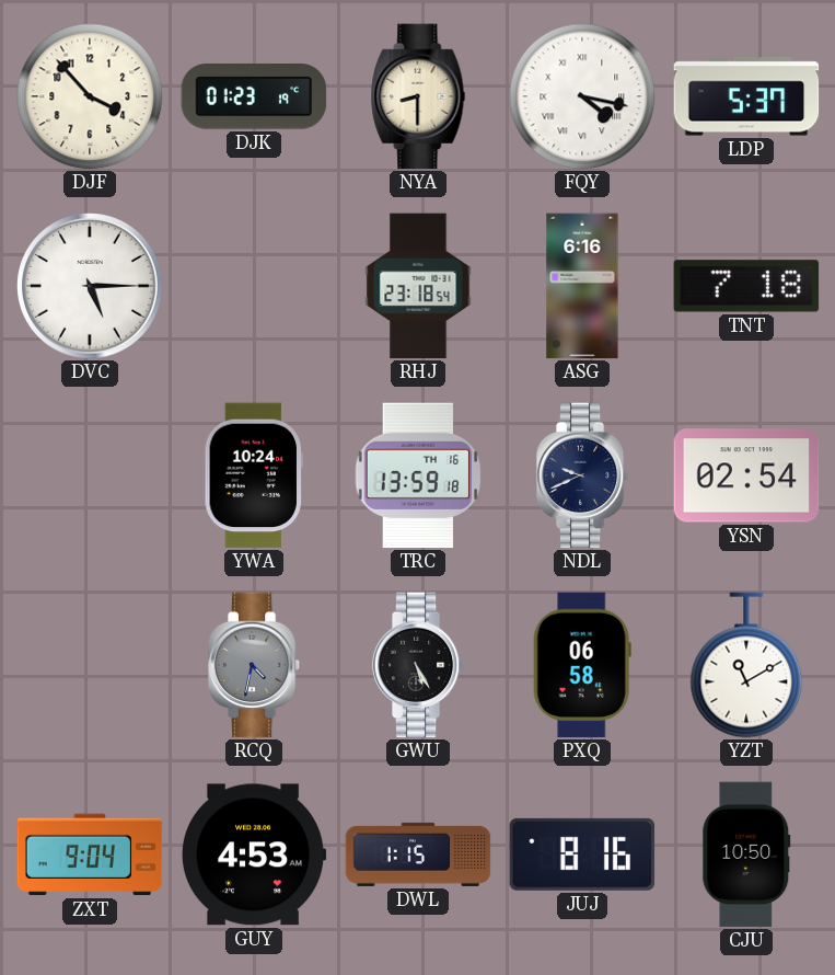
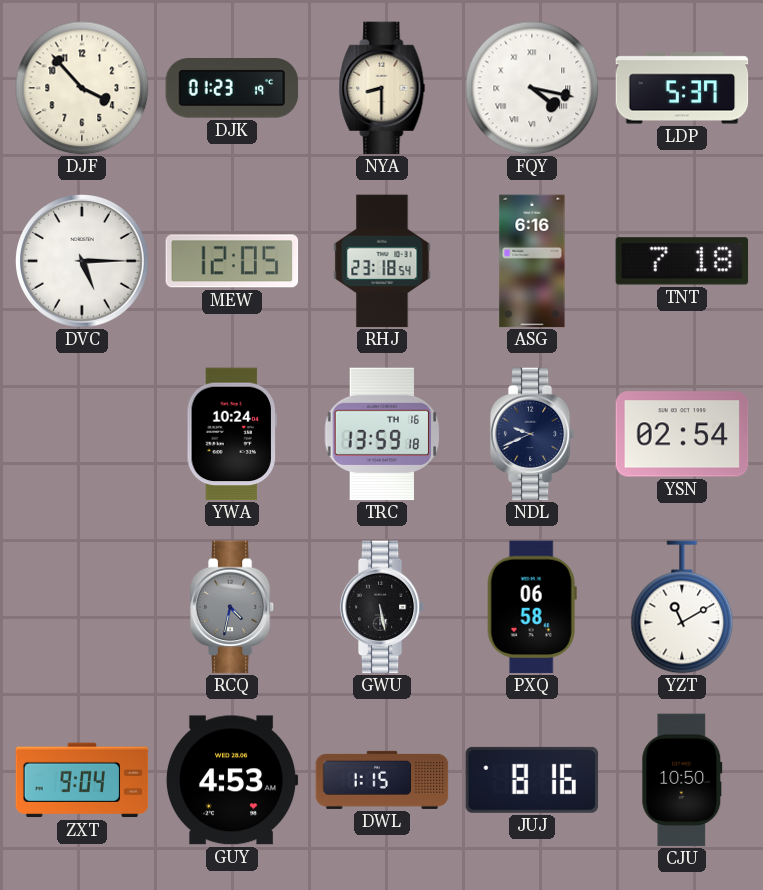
MEW: none -> 12:05
GWU: 5:25 -> 5:28
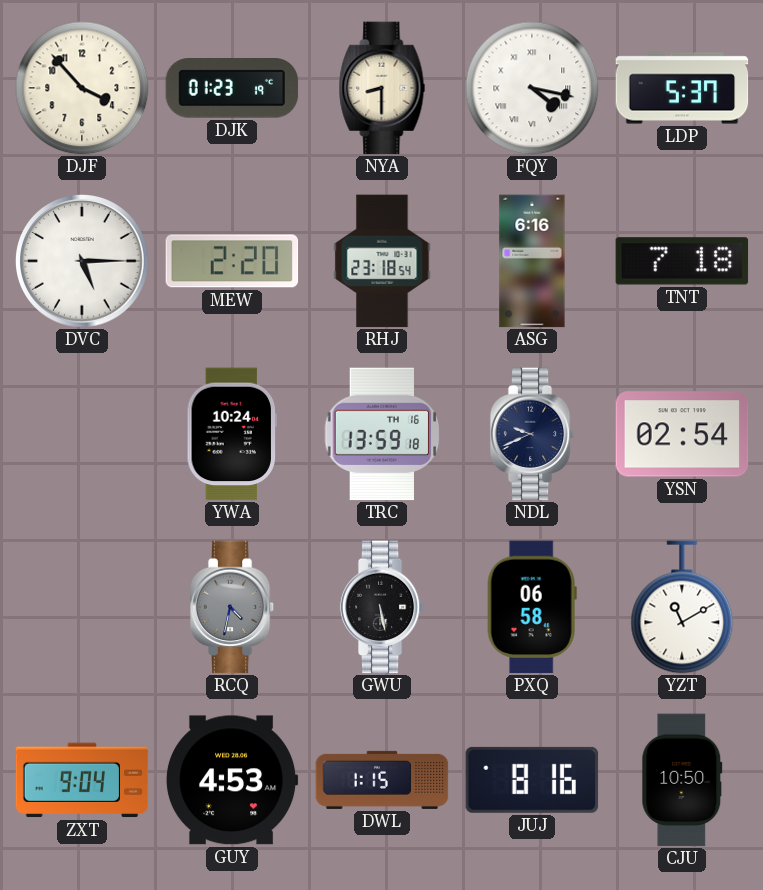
MEW: 12:05 -> 2:20
